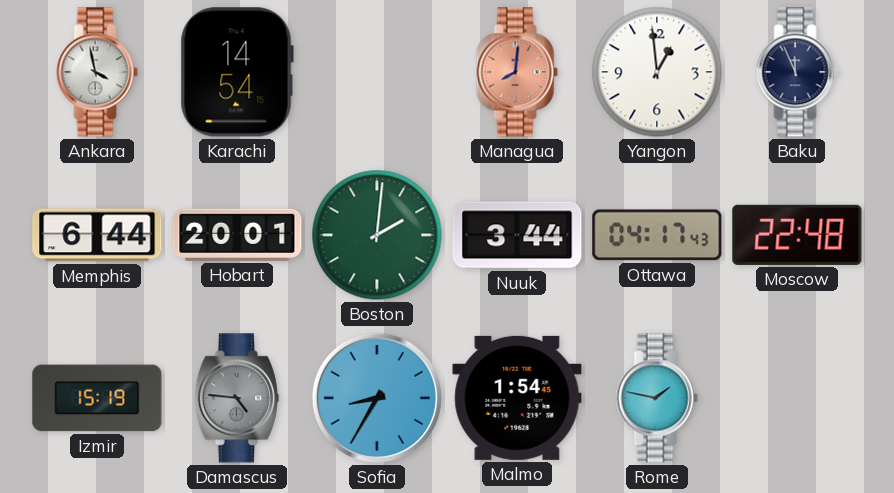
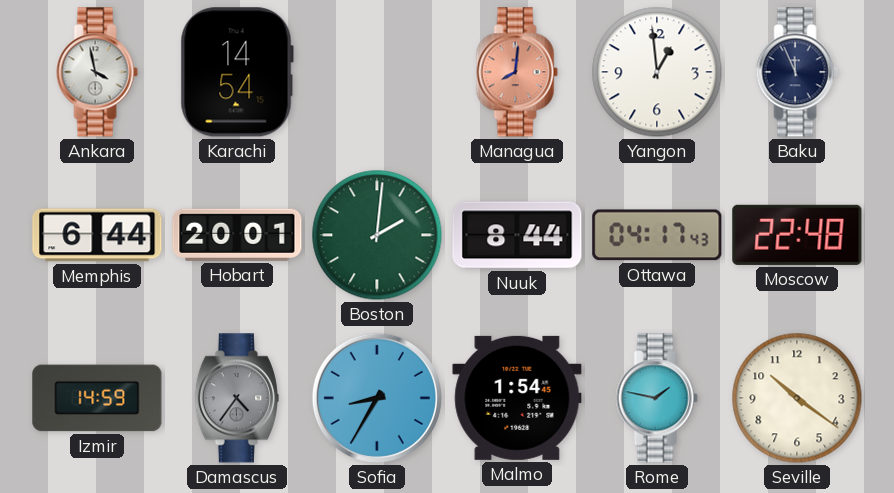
Nuuk: 3:44 -> 8:44
Izmir: 15:19 -> 14:59
Damascus: 4:46 -> 4:36
Seville: none -> 10:21
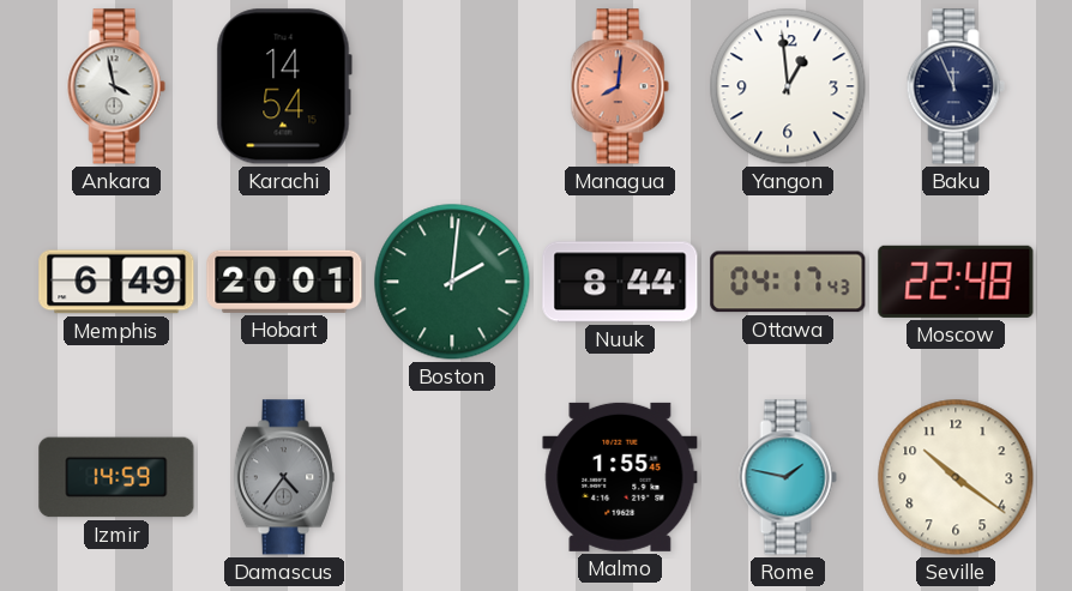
Memphis: 6:44 -> 6:49
Sofia: 8:35 -> none
Malmo: 1:54 -> 1:55
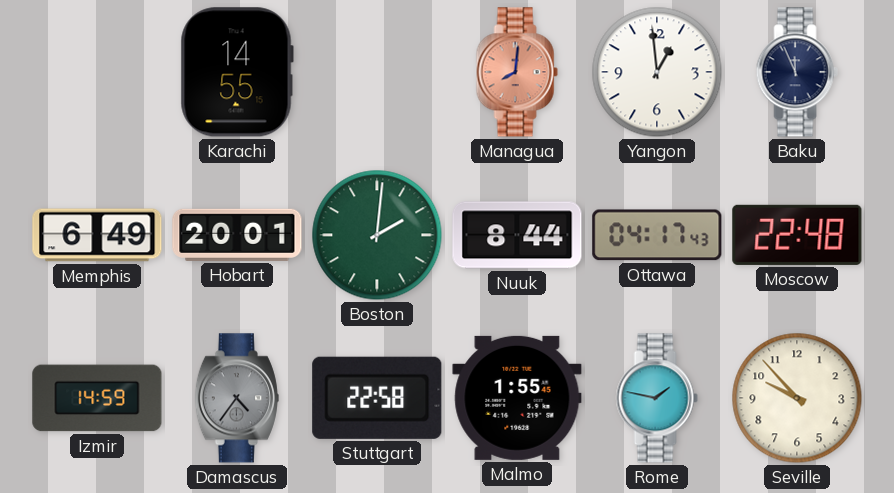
Ankara: 3:58 -> none
Karachi: 14:54 -> 14:55
Stuttgart: none -> 22:58
Seville: 10:21 -> 9:53
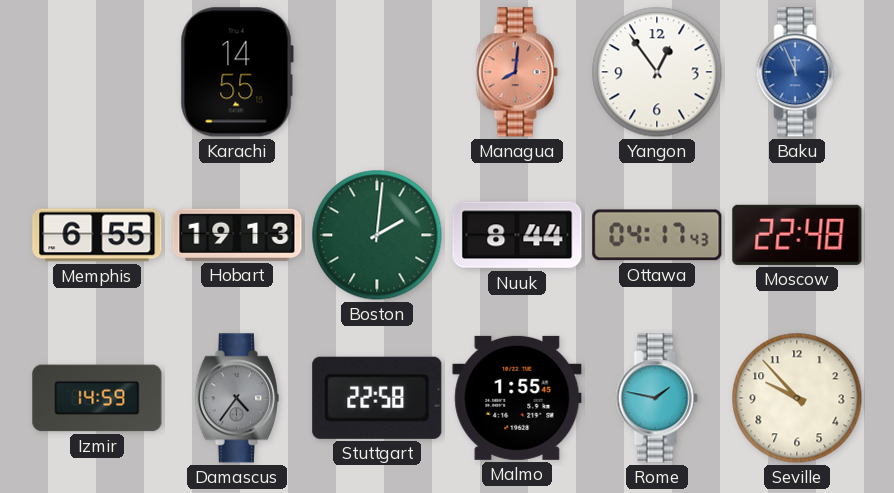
Yangon: 12:59 -> 12:54
Baku dial: navy -> blue
Memphis: 6:49 -> 6:55
Hobart: 20:01 -> 19:13
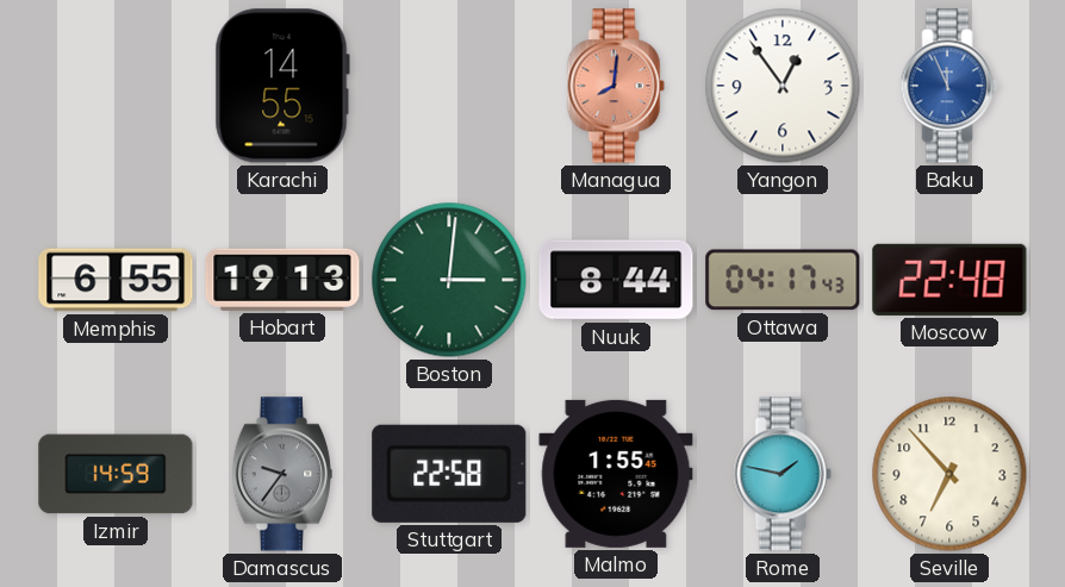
Boston: 2:01 -> 3:01
Damascus: 4:36 -> 9:36
Seville: 9:53 -> 6:53
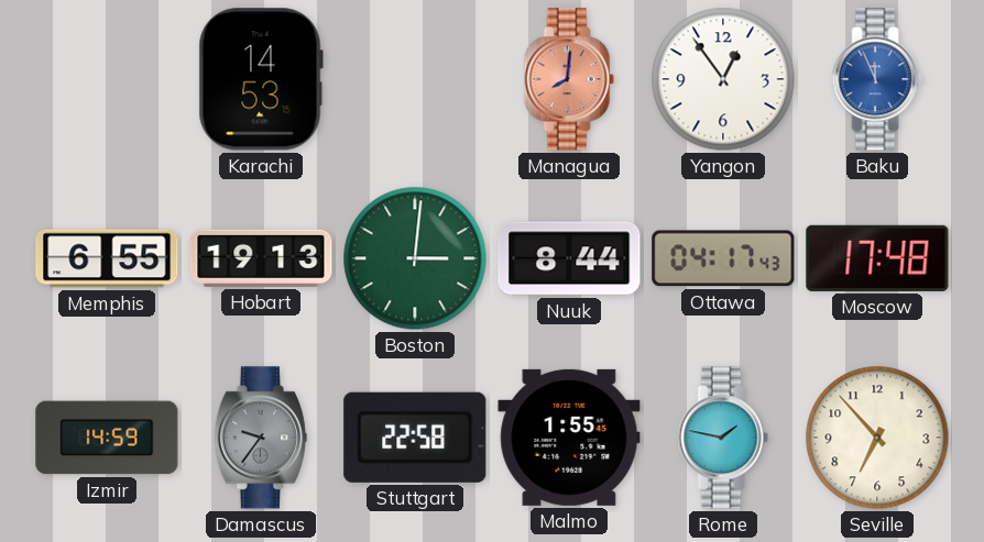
Karachi: 14:55 -> 14:53
Moscow: 22:48 -> 17:48
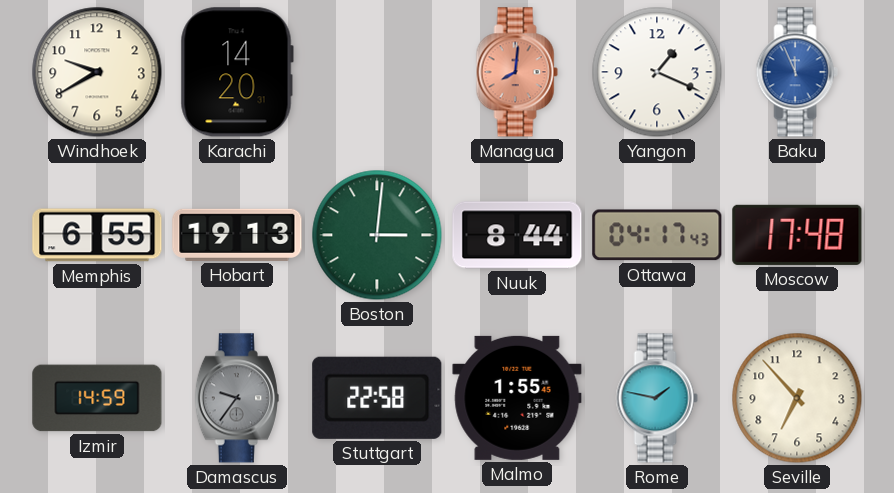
Windhoek: none -> 9:40
Karachi: 14:53 -> 14:20
Yangon: 12:54 -> 1:19
